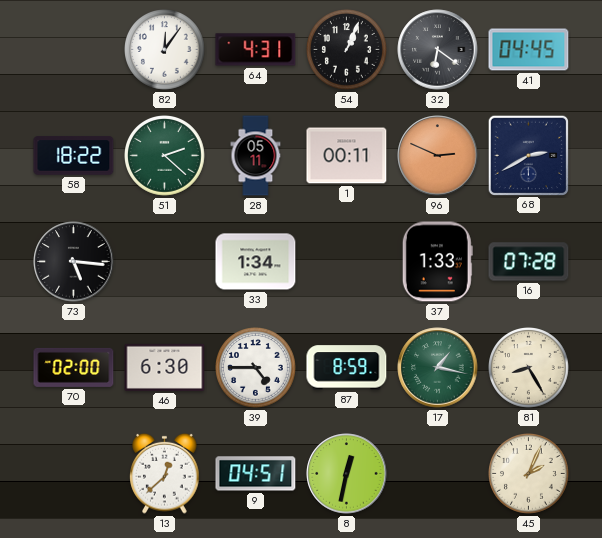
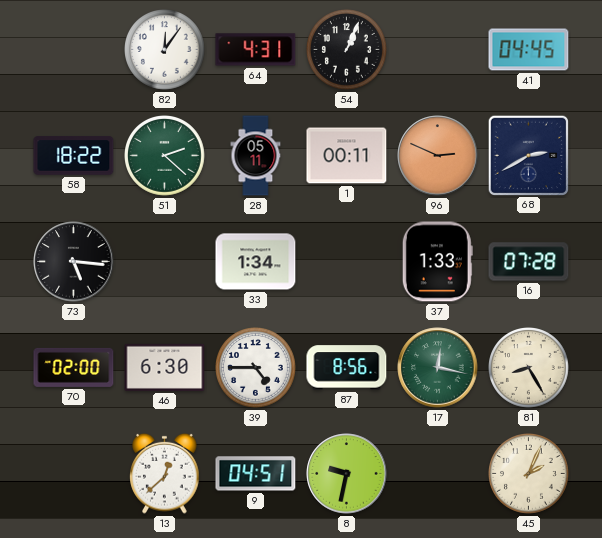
32: 6:21 -> none
87: 8:59 -> 8:56
17: 1:17 -> 12:17
8: 12:32 -> 9:32
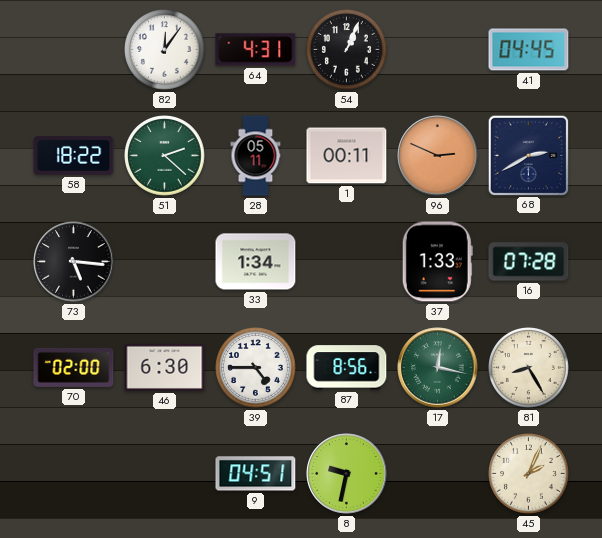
13: 12:38 -> none
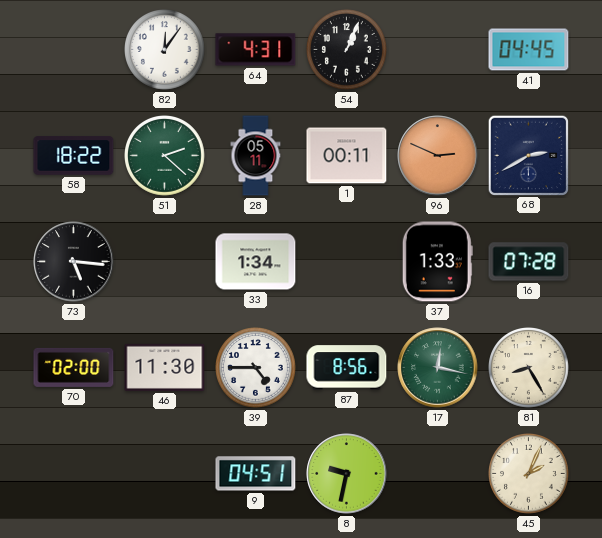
46: 6:30 -> 11:30
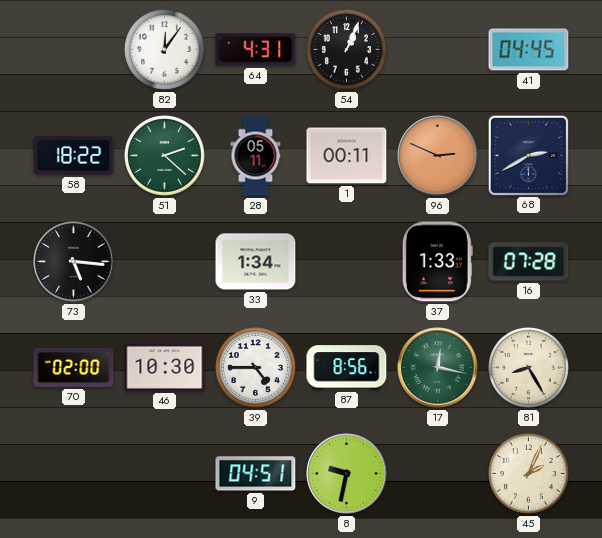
46: 11:30 -> 10:30
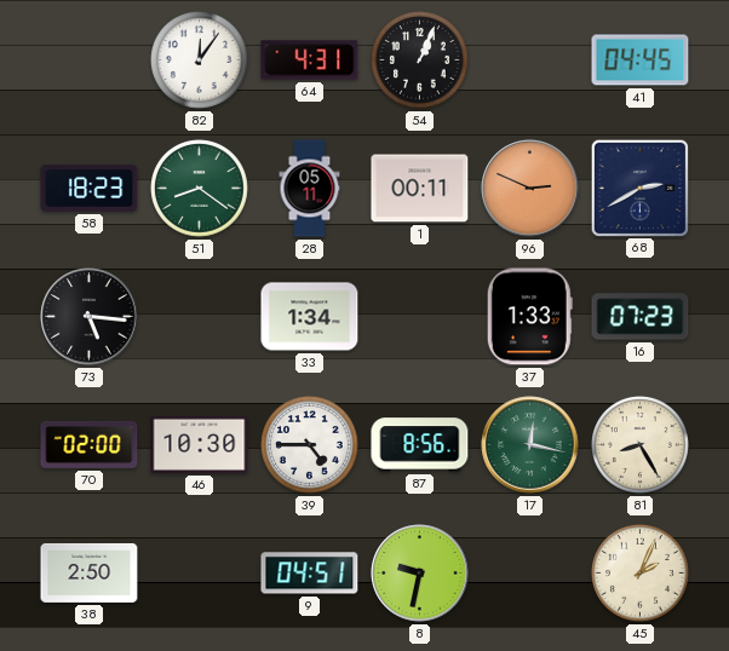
58: 18:22 -> 18:23
51: 2:22 -> 8:21
16: 07:28 -> 07:23
38: none -> 2:50
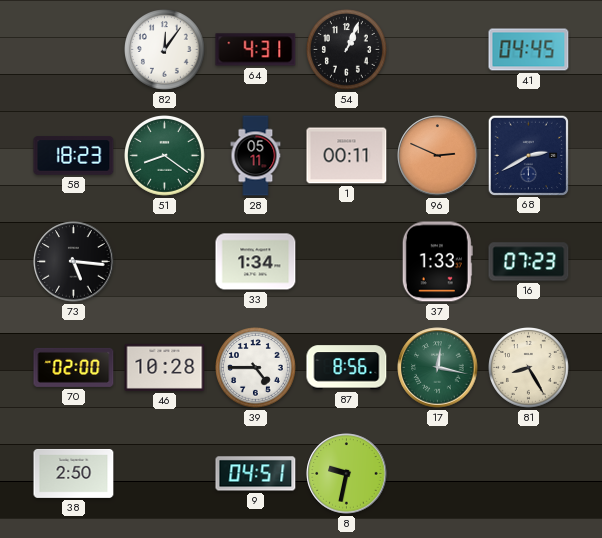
46: 10:30 -> 10:28
45: 2:04 -> none
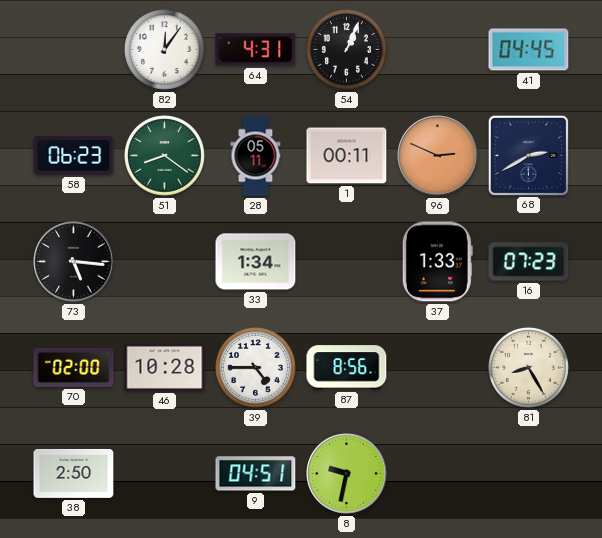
58: 18:23 -> 06:23
17: 12:17 -> none
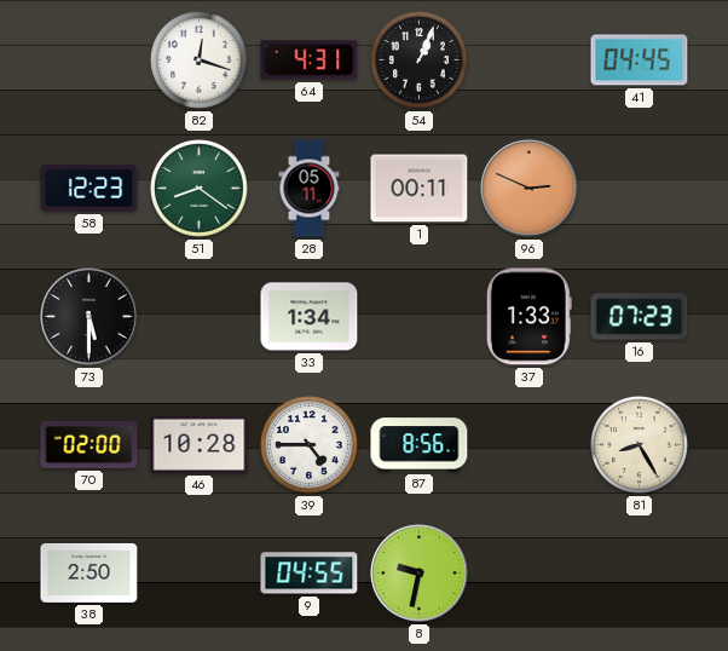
82: 12:06 -> 12:18
58: 06:23 -> 12:23
68: 2:40 -> none
73: 5:16 -> 5:30
9: 04:51 -> 04:55
